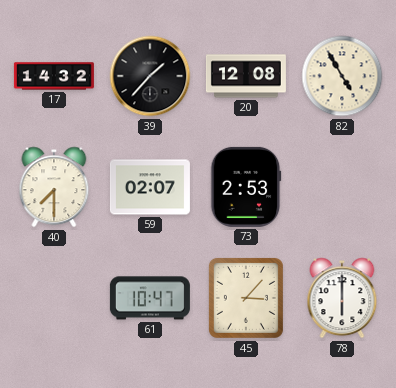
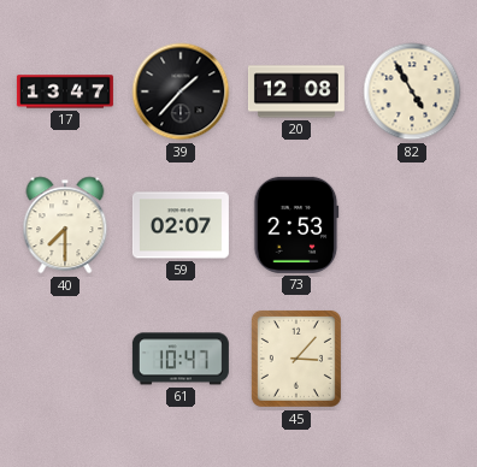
17: 14:32 -> 13:47
78: 6:00 -> none
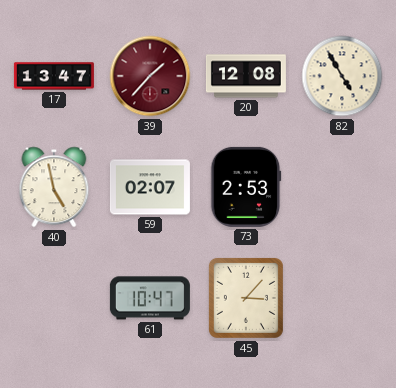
39 dial: black -> burgundy
40: 7:30 -> 4:58
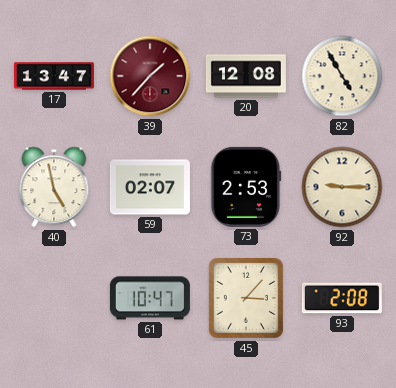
92: none -> 9:15
93: none -> 2:08
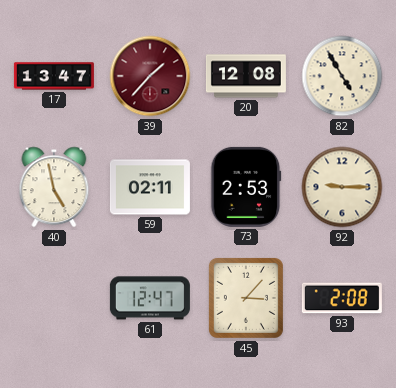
59: 02:07 -> 02:11
61: 10:47 -> 12:47
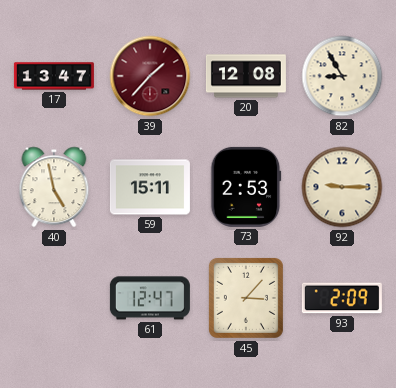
82: 4:55 -> 8:55
59: 02:11 -> 15:11
93: 2:08 -> 2:09
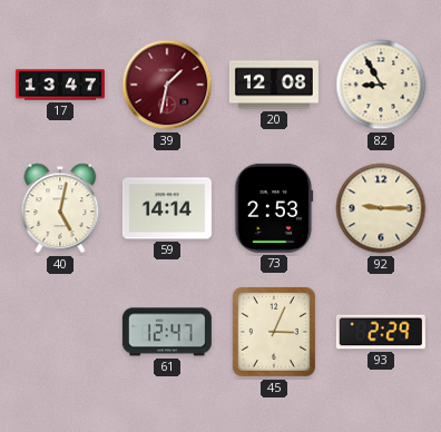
39: 1:37 -> 1:32
40: 4:58 -> 5:02
59: 15:11 -> 14:14
45: 3:07 -> 3:04
93: 2:09 -> 2:29
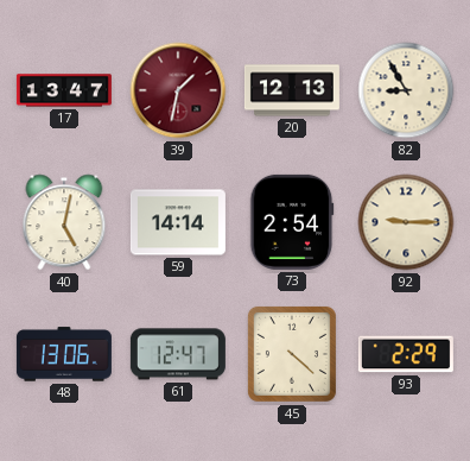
20: 12:08 -> 12:13
73: 2:53 -> 2:54
48: none -> 13:06
45: 3:04 -> 4:22
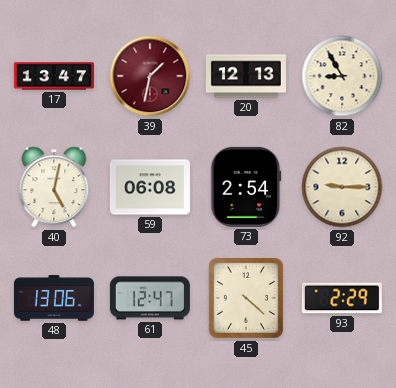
59: 14:14 -> 06:08
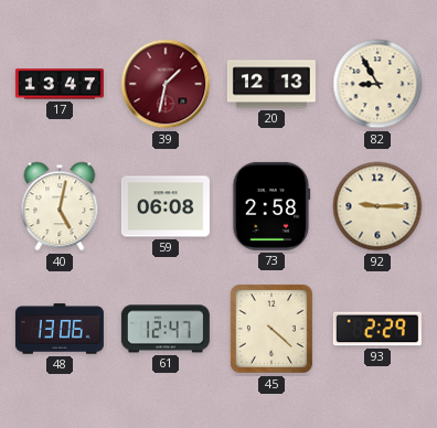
73: 2:54 -> 2:58
